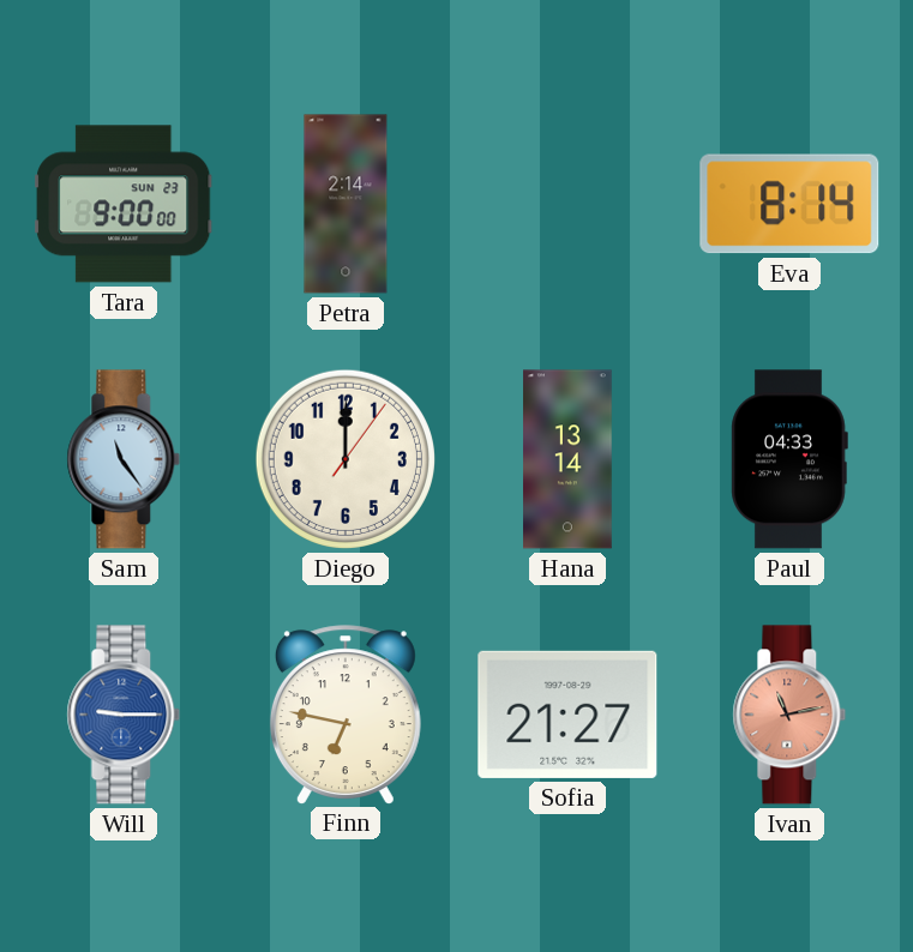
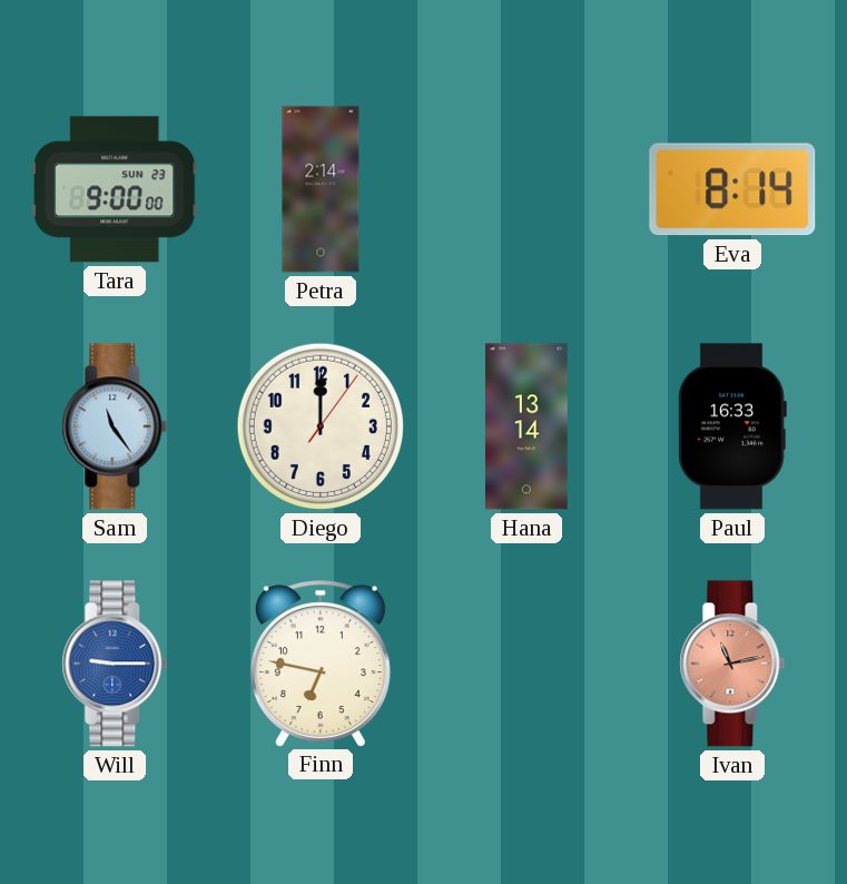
Paul: 04:33 -> 16:33
Sofia: 21:27 -> none
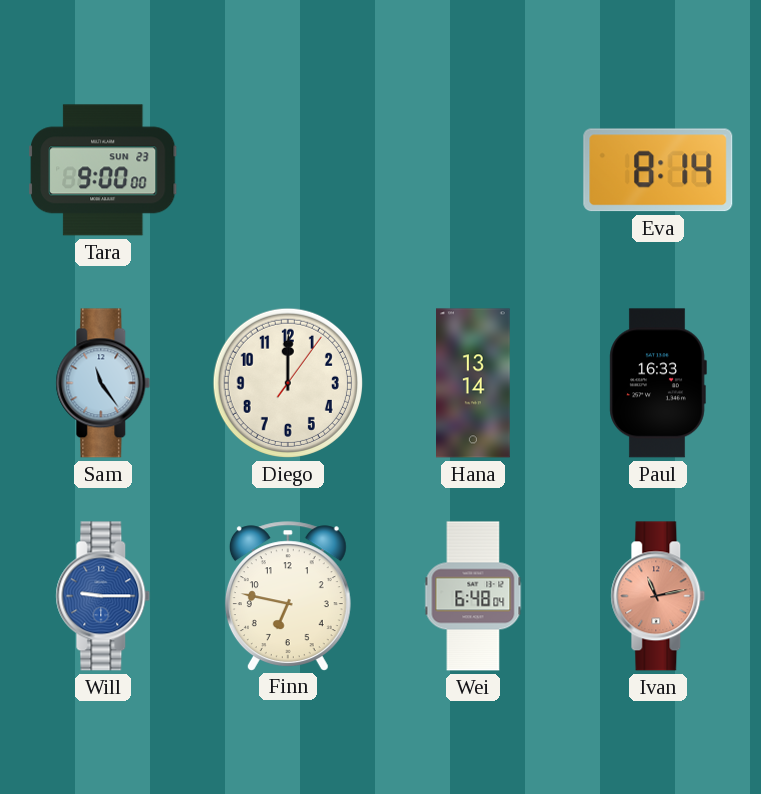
Petra: 2:14 -> none
Wei: none -> 6:48
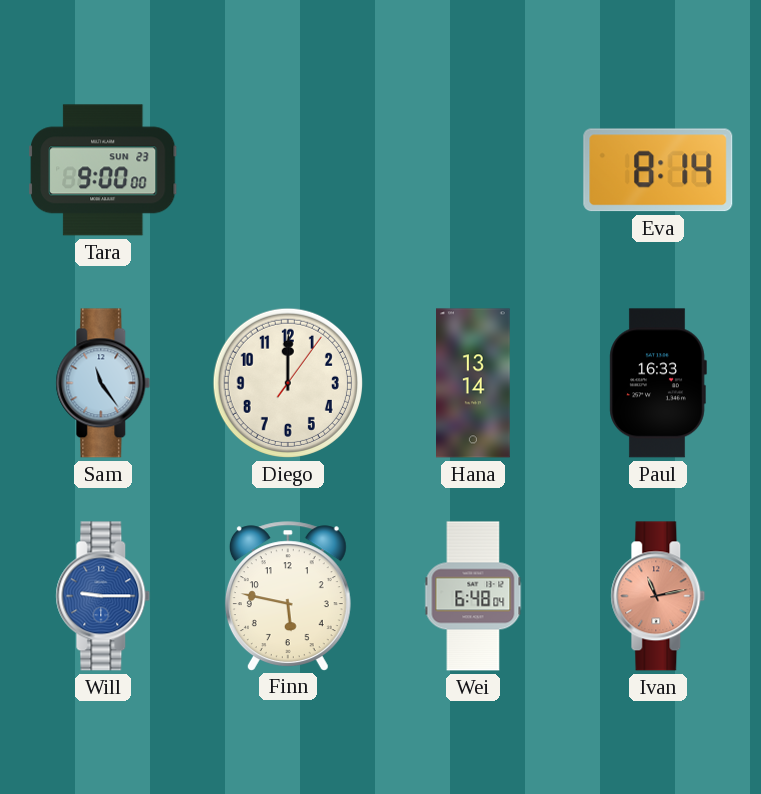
Finn: 6:47 -> 5:47
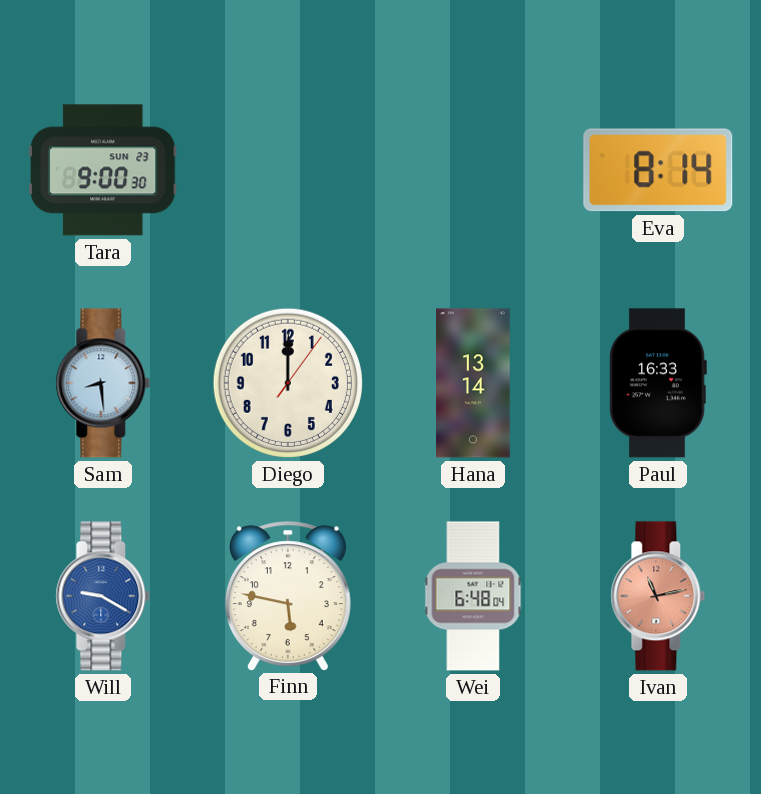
Tara: 9:00:00 -> 9:00:30
Sam: 11:24 -> 8:29
Will: 9:15 -> 9:20
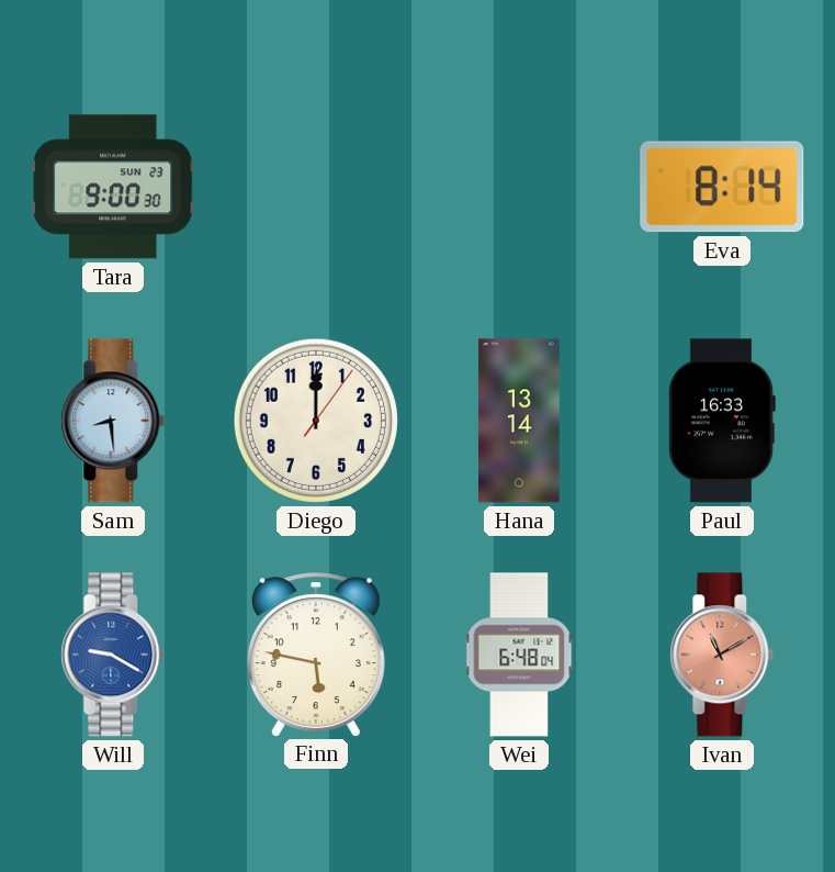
Ivan: 11:13 -> 11:10
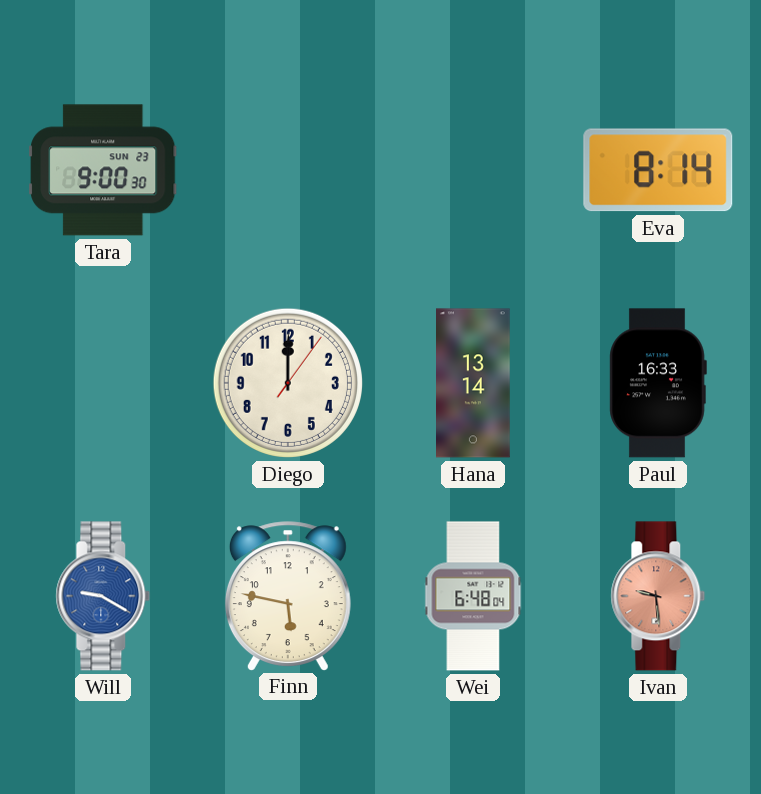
Sam: 8:29 -> none
Ivan: 11:10 -> 9:29
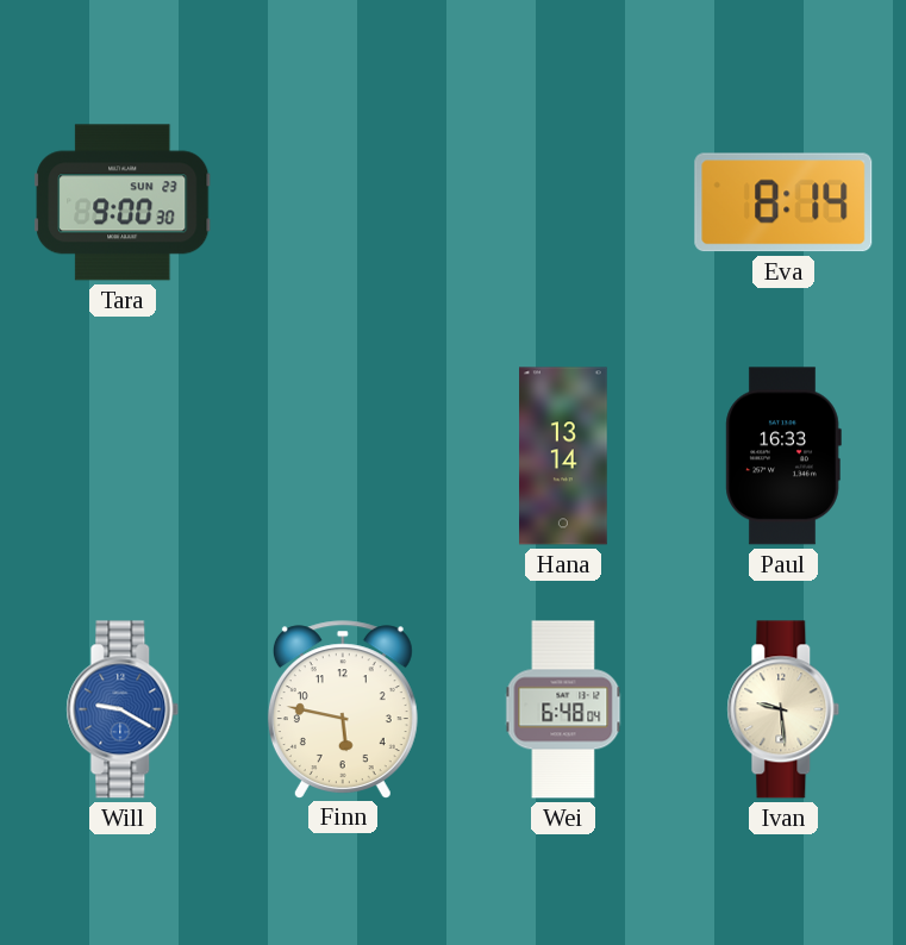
Diego: 12:00 -> none
Ivan dial: salmon -> cream
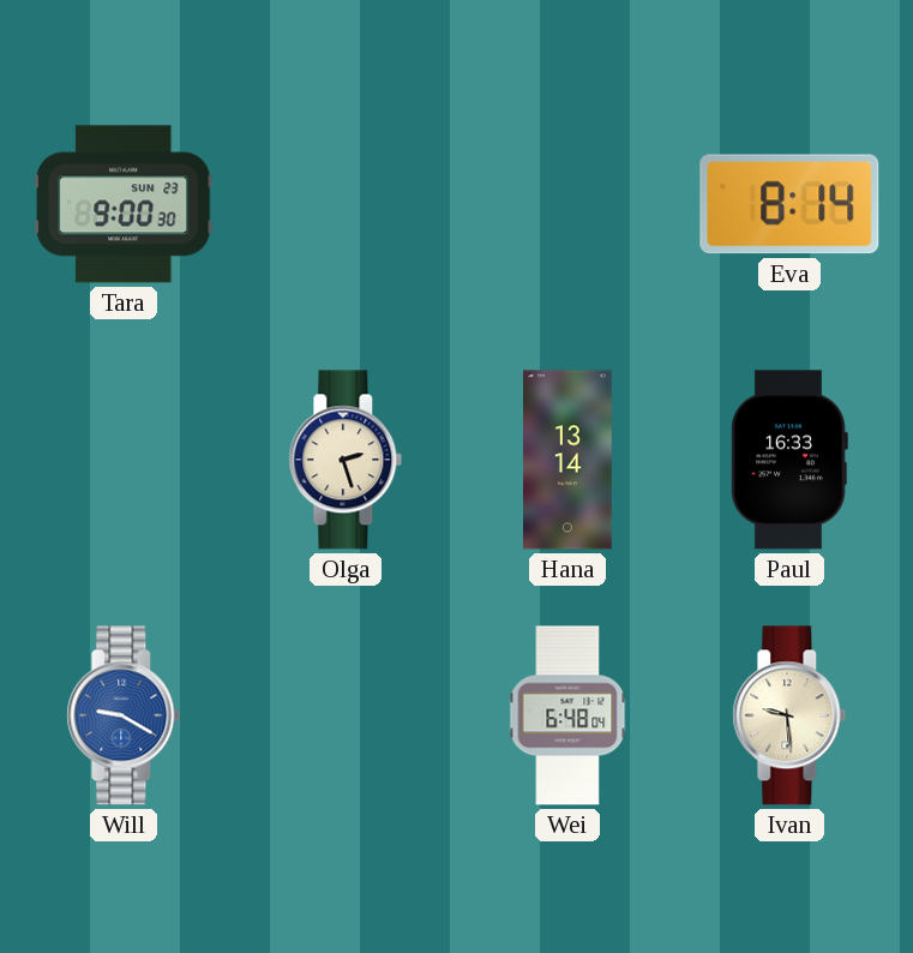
Olga: none -> 2:27
Finn: 5:47 -> none
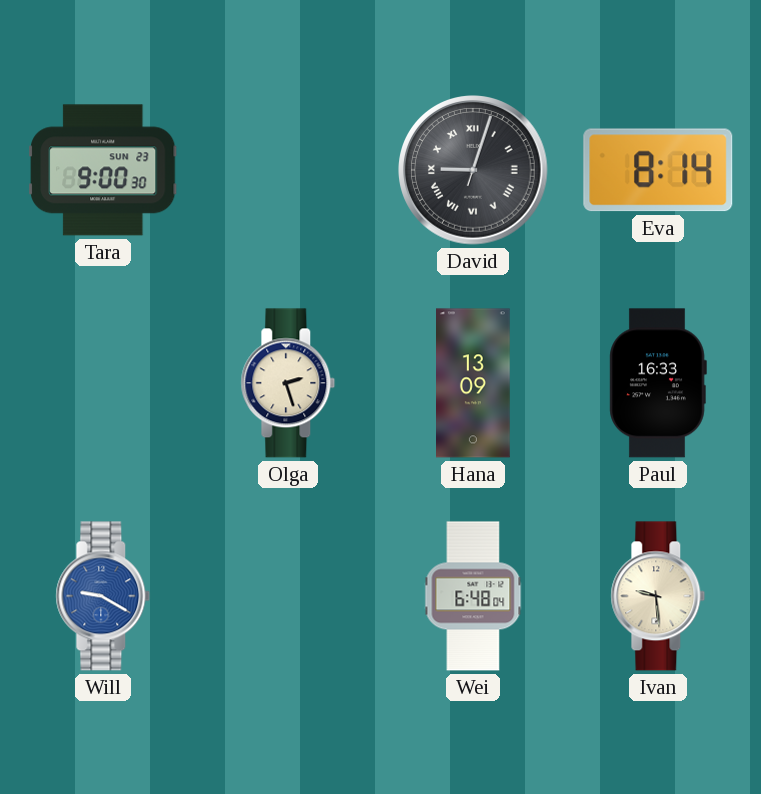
David: none -> 9:03
Hana: 13:14 -> 13:09
